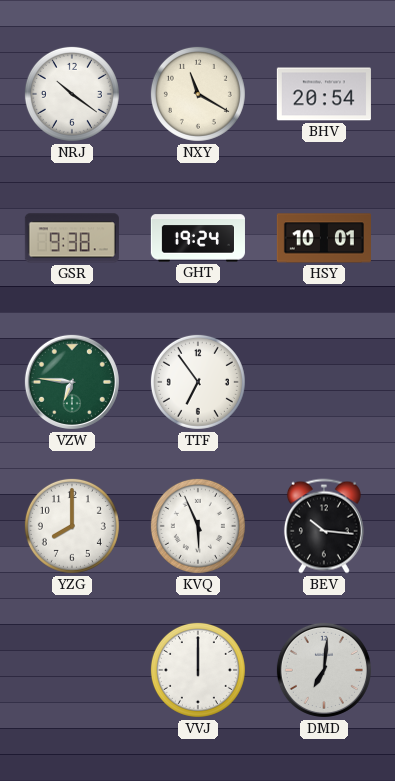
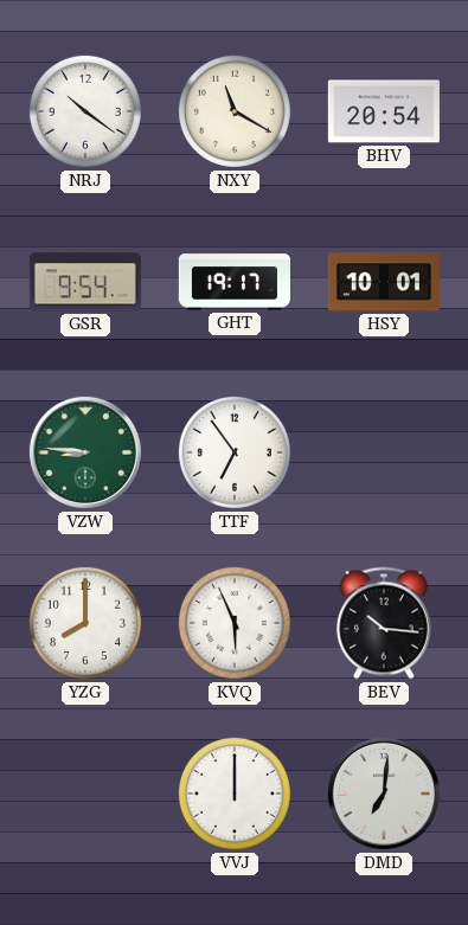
GSR: 9:38 -> 9:54
GHT: 19:24 -> 19:17
VZW: 6:46 -> 8:46
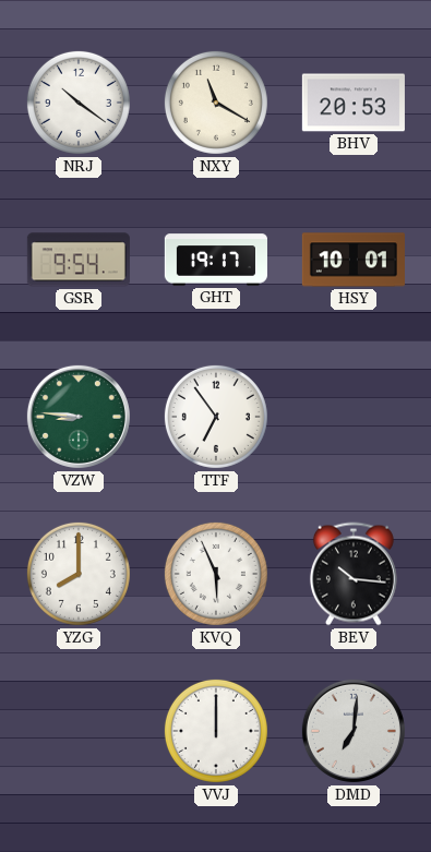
BHV: 20:54 -> 20:53
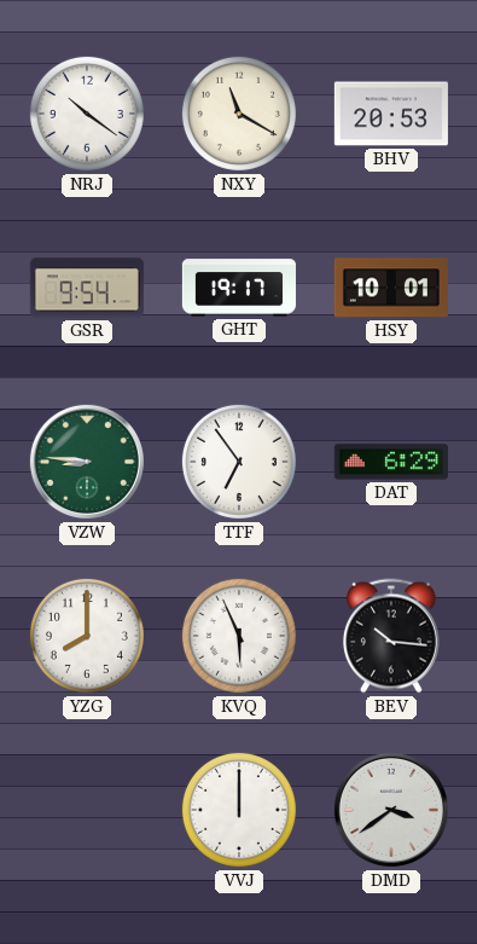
DAT: none -> 6:29
DMD: 7:01 -> 3:39
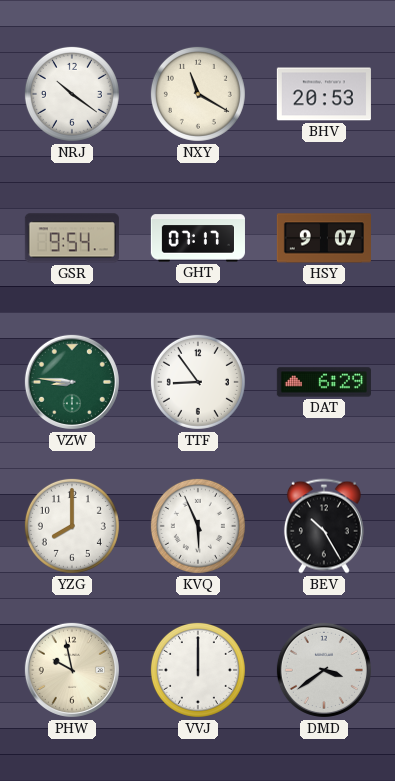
GHT: 19:17 -> 07:17
HSY: 10:01 -> 9:07
TTF: 6:54 -> 8:54
BEV: 10:16 -> 10:25
PHW: none -> 9:58
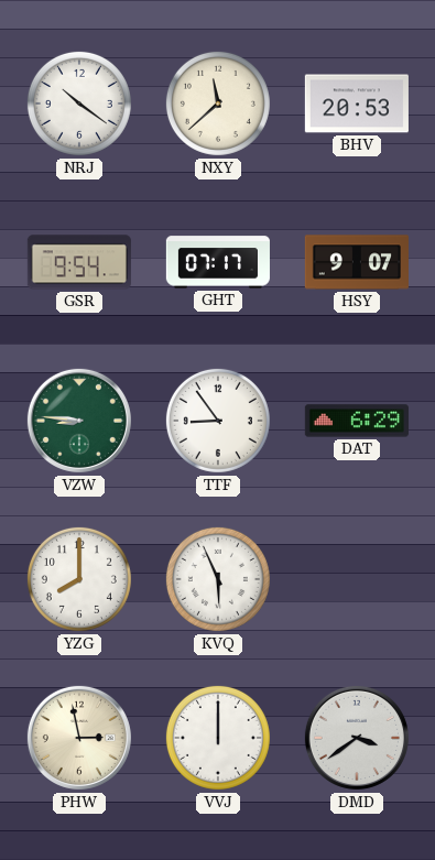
NXY: 11:20 -> 11:38
BEV: 10:25 -> none
PHW: 9:58 -> 2:58
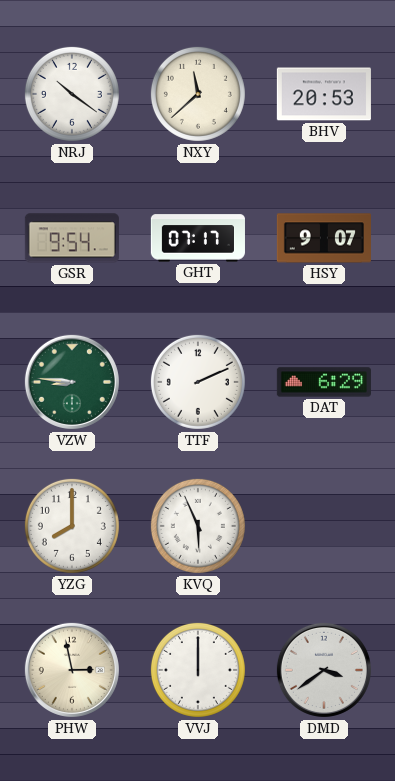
TTF: 8:54 -> 2:11
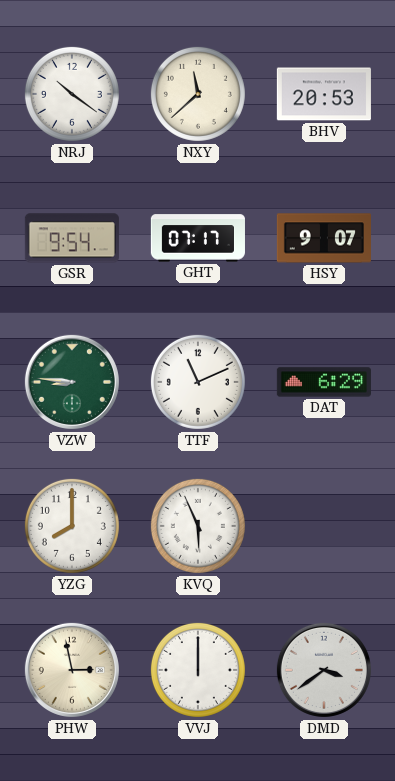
TTF: 2:11 -> 11:11
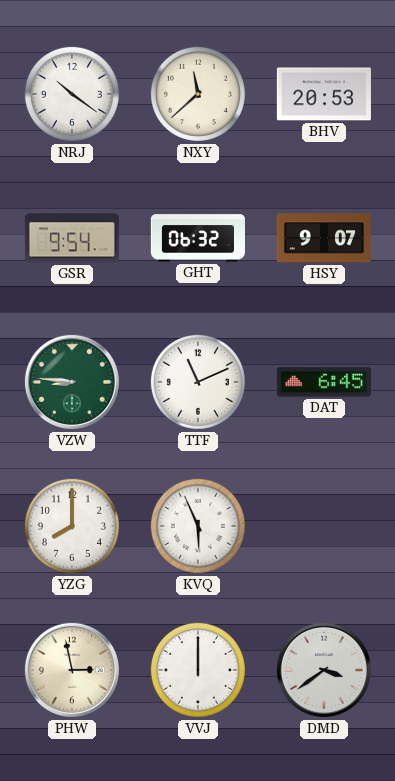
GHT: 07:17 -> 06:32
DAT: 6:29 -> 6:45
